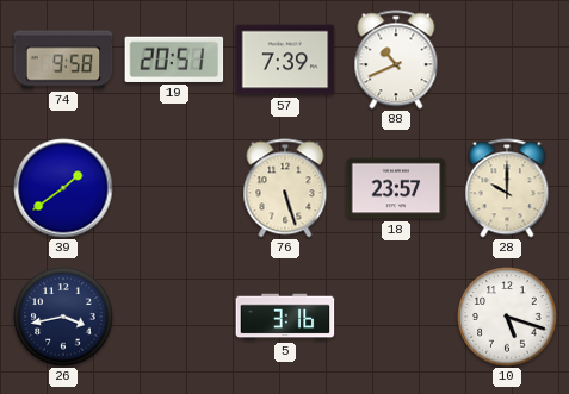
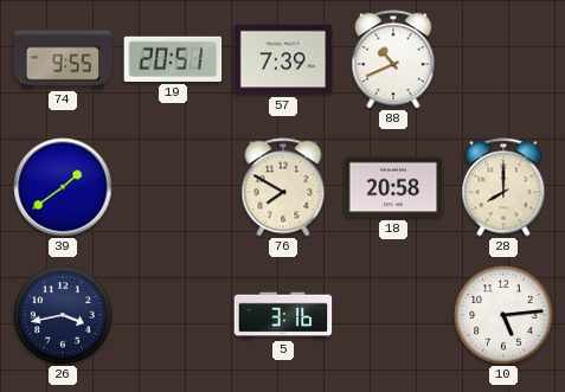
74: 9:58 -> 9:55
76: 5:27 -> 7:50
18: 23:57 -> 20:58
28: 10:00 -> 8:00
10: 5:18 -> 5:14
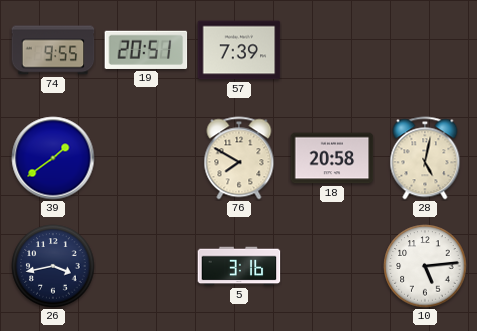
88: 10:41 -> none
28: 8:00 -> 5:02
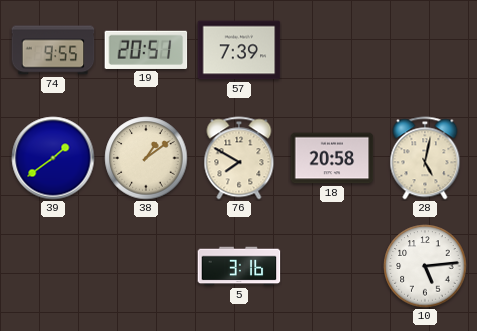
38: none -> 1:09
26: 3:43 -> none
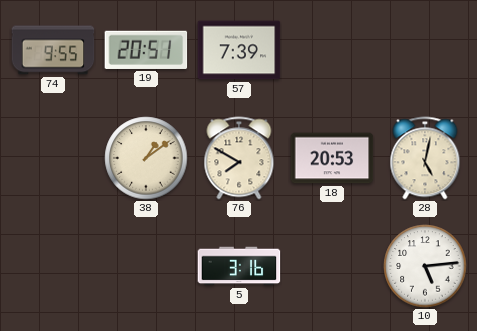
39: 1:39 -> none
18: 20:58 -> 20:53
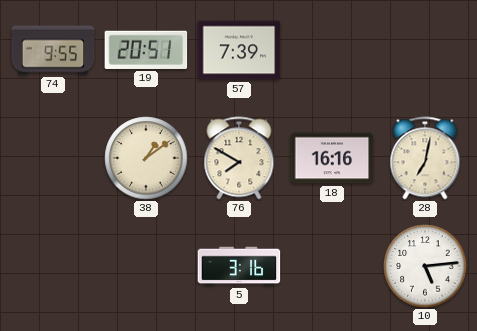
18: 20:53 -> 16:16
28: 5:02 -> 7:02
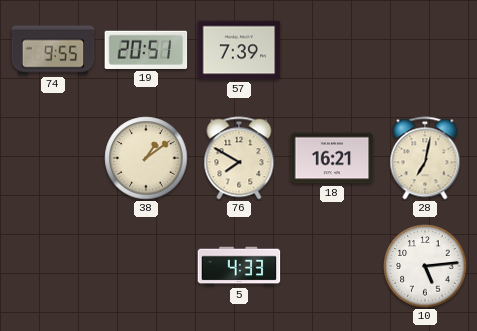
18: 16:16 -> 16:21
5: 3:16 -> 4:33
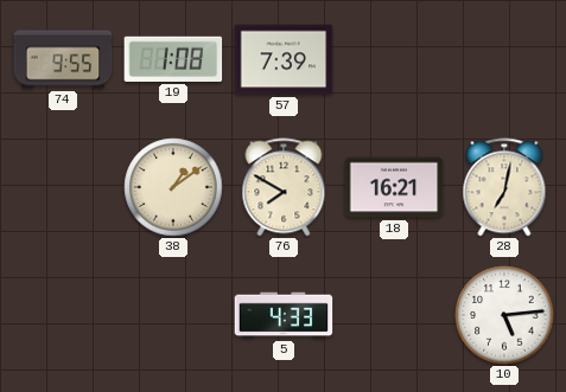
19: 20:51 -> 1:08
